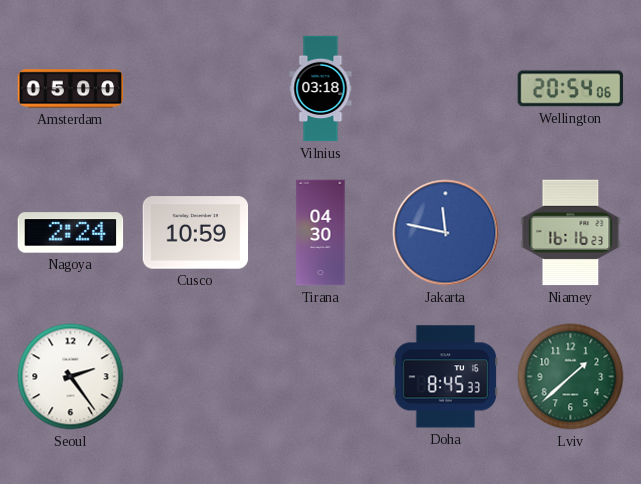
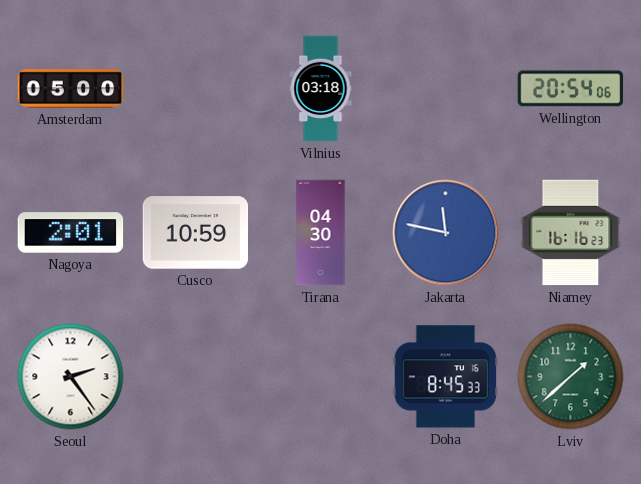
Nagoya: 2:24 -> 2:01
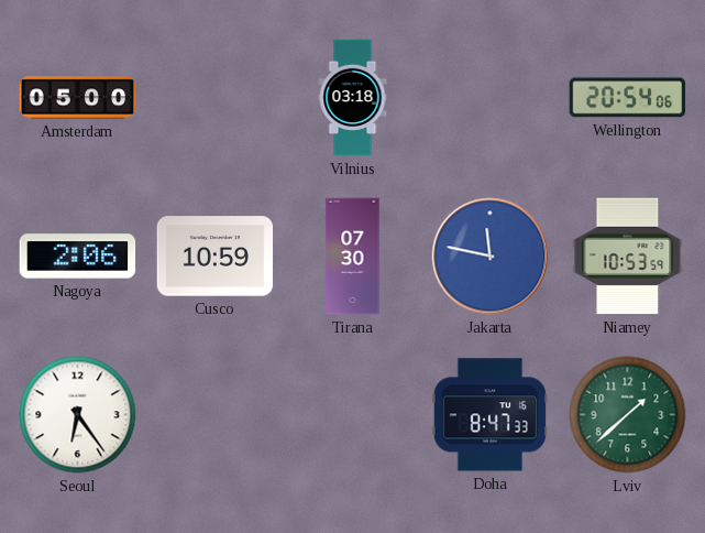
Nagoya: 2:01 -> 2:06
Tirana: 04:30 -> 07:30
Niamey: 16:16 -> 10:53
Seoul: 2:24 -> 6:24
Doha: 8:45 -> 8:47
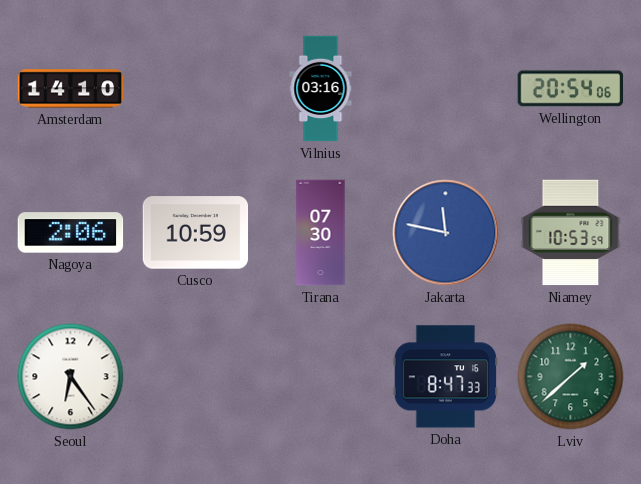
Amsterdam: 05:00 -> 14:10
Vilnius: 03:18 -> 03:16
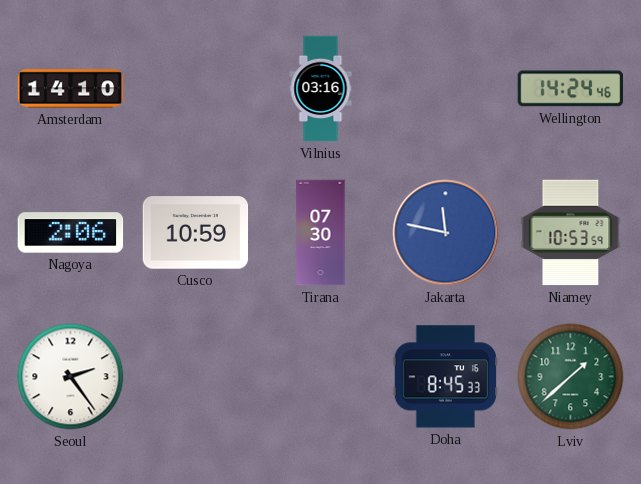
Wellington: 20:54 -> 14:24
Seoul: 6:24 -> 2:24
Doha: 8:47 -> 8:45
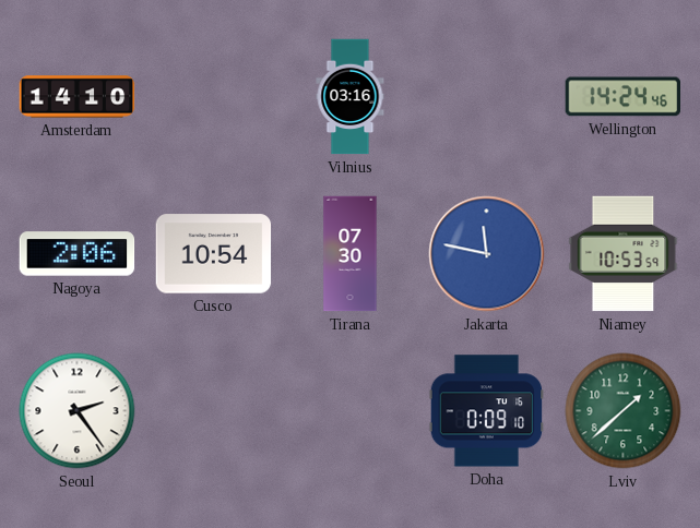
Cusco: 10:59 -> 10:54
Doha: 8:45 -> 0:09
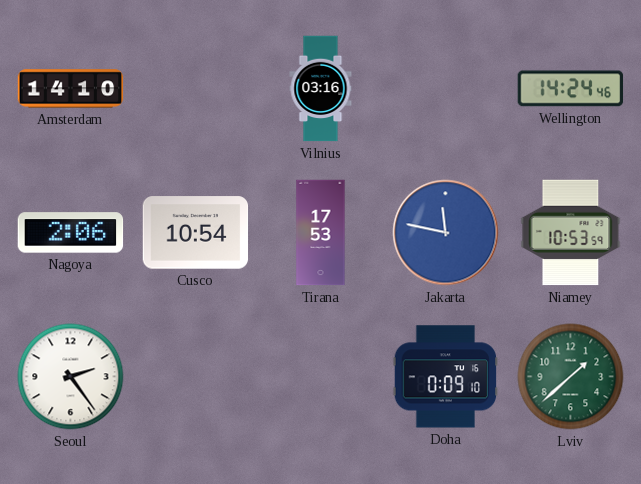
Tirana: 07:30 -> 17:53
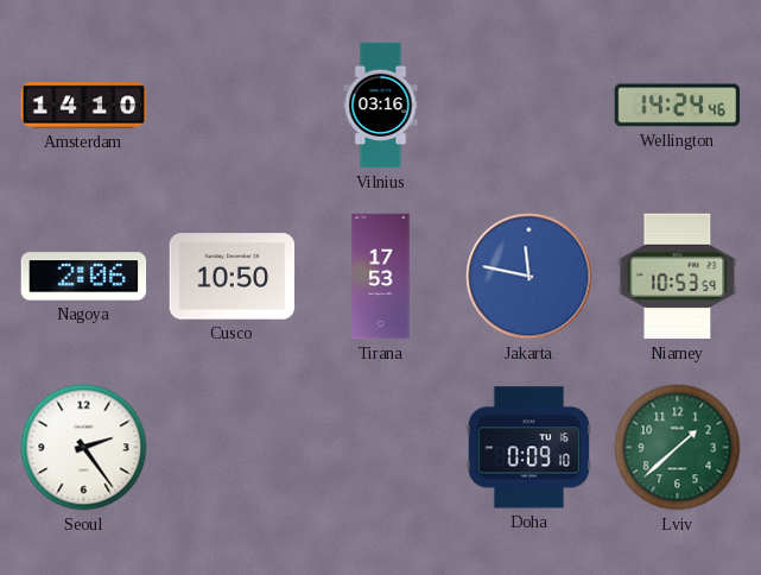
Cusco: 10:54 -> 10:50
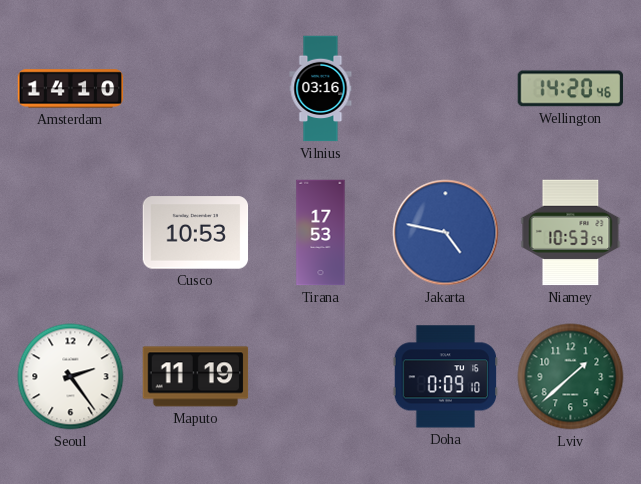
Wellington: 14:24 -> 14:20
Nagoya: 2:06 -> none
Cusco: 10:50 -> 10:53
Jakarta: 11:47 -> 4:47
Maputo: none -> 11:19
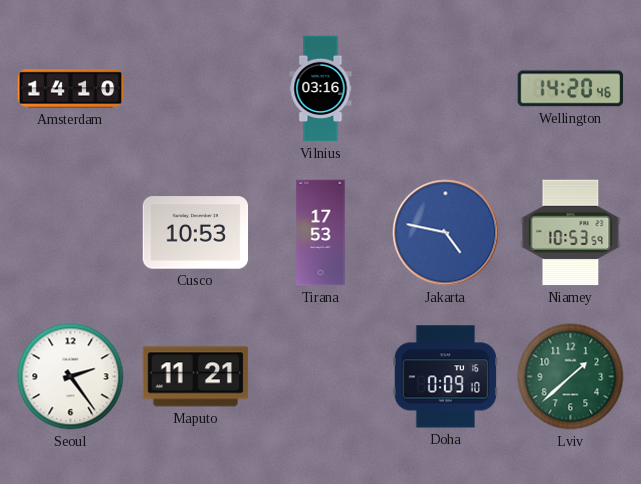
Maputo: 11:19 -> 11:21
